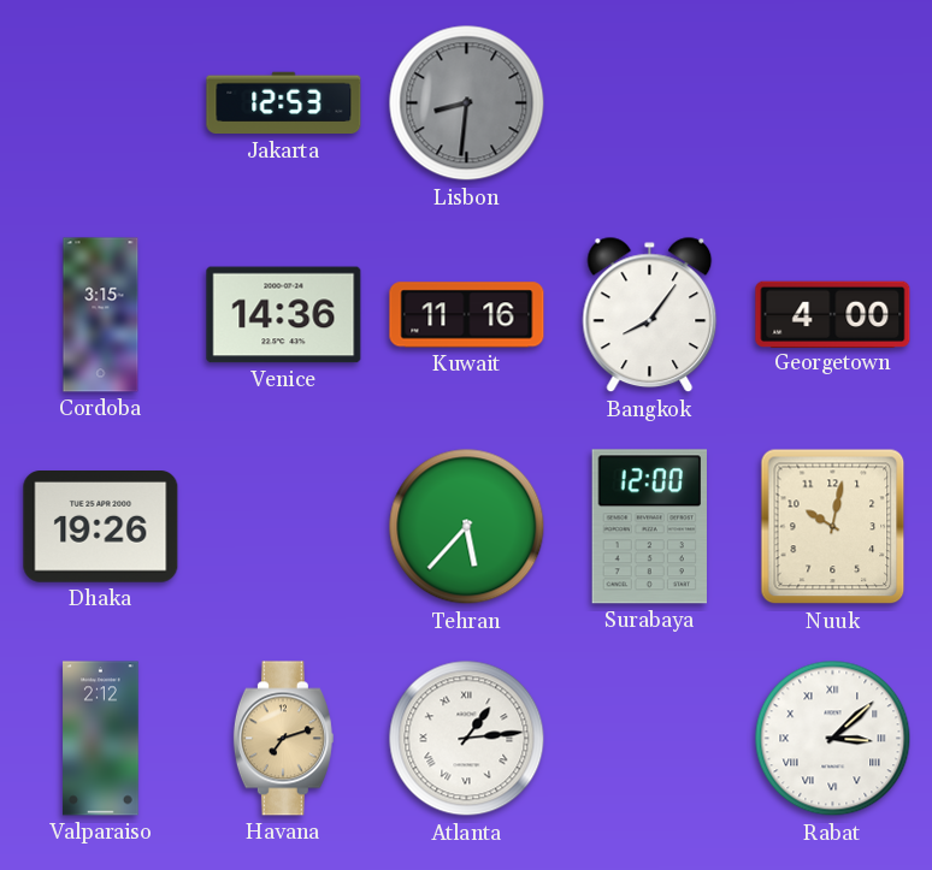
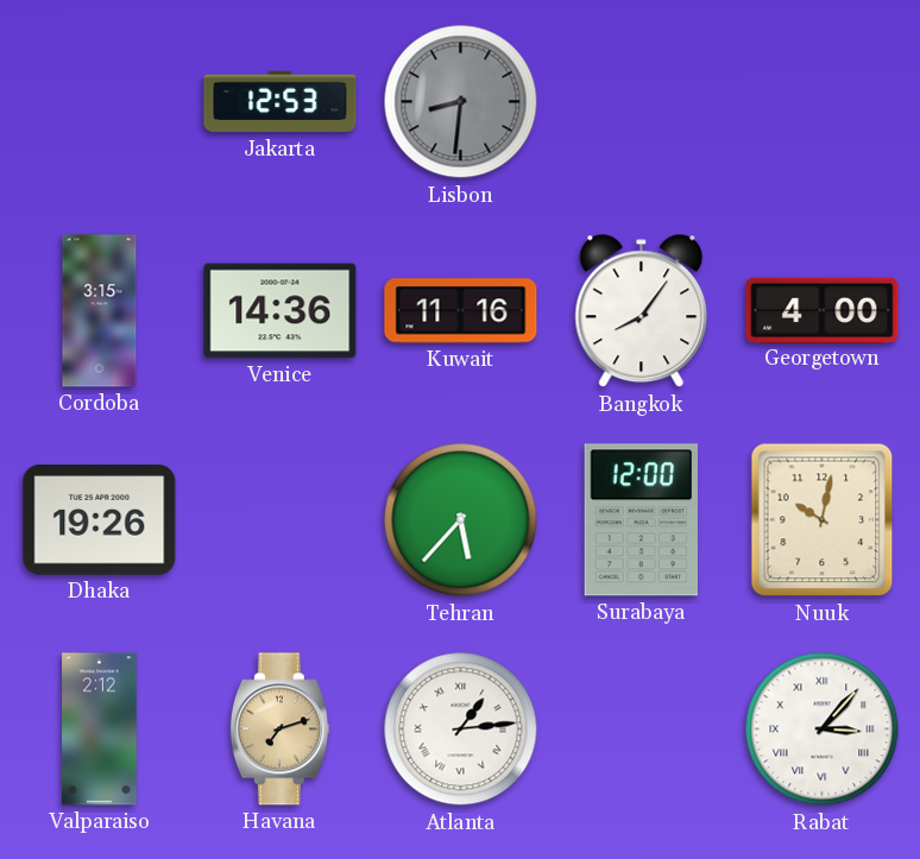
Rabat: 3:08 -> 3:07
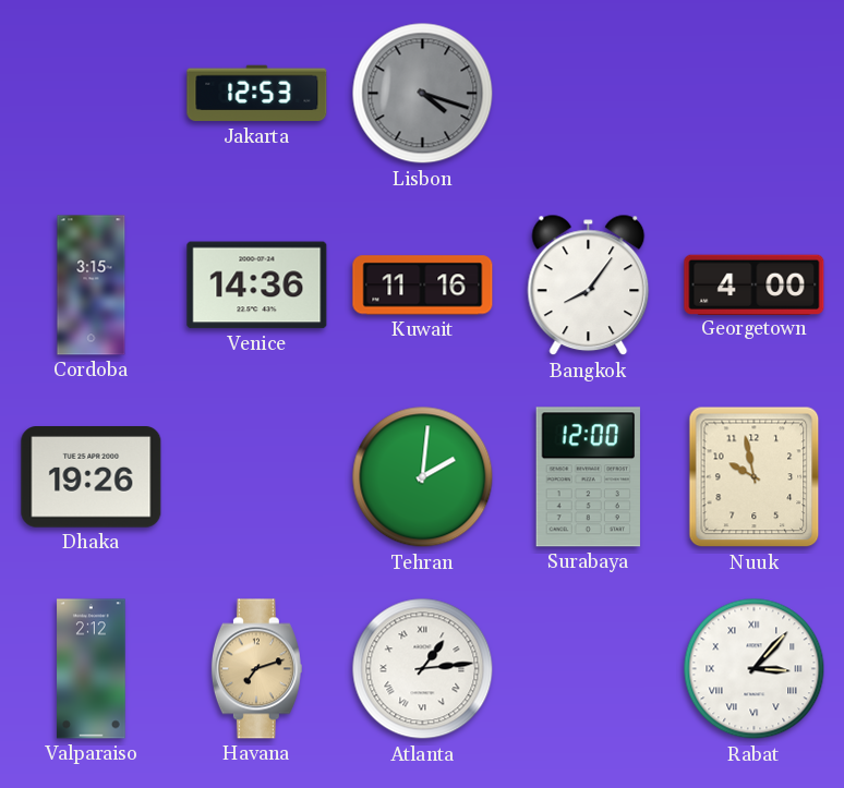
Lisbon: 8:31 -> 4:18
Tehran: 5:37 -> 2:01
Nuuk: 10:02 -> 9:58
